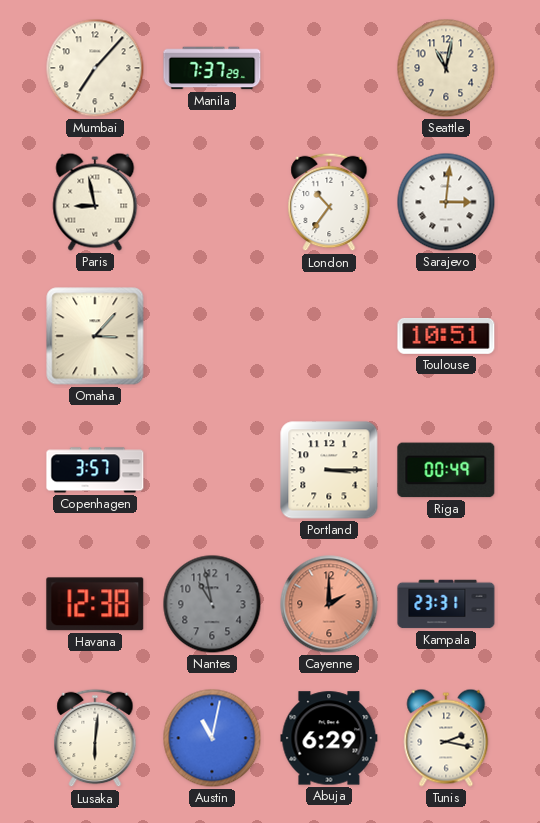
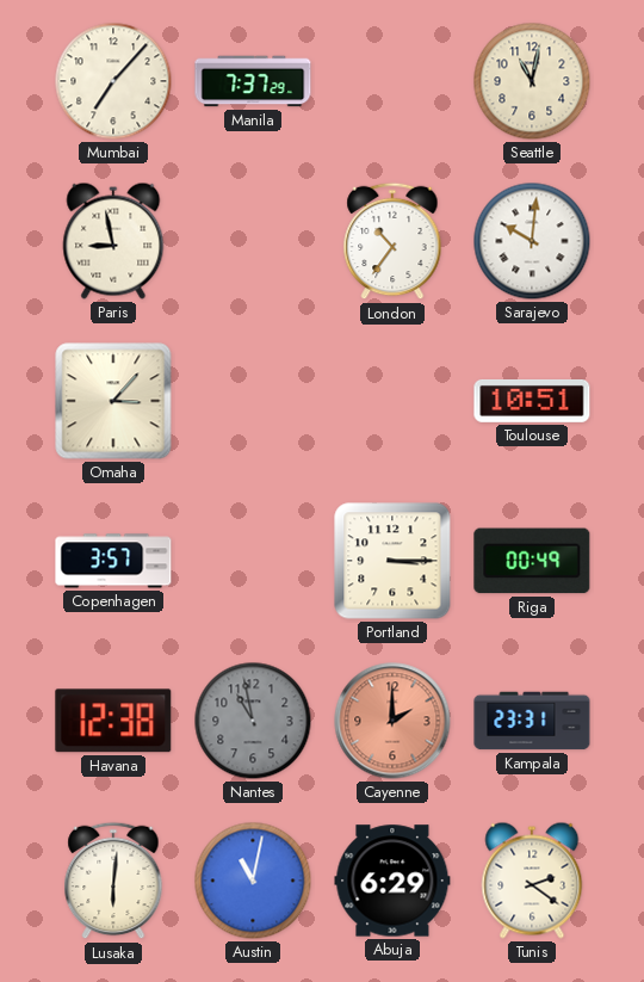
Sarajevo: 3:01 -> 10:01
Tunis: 2:17 -> 2:21
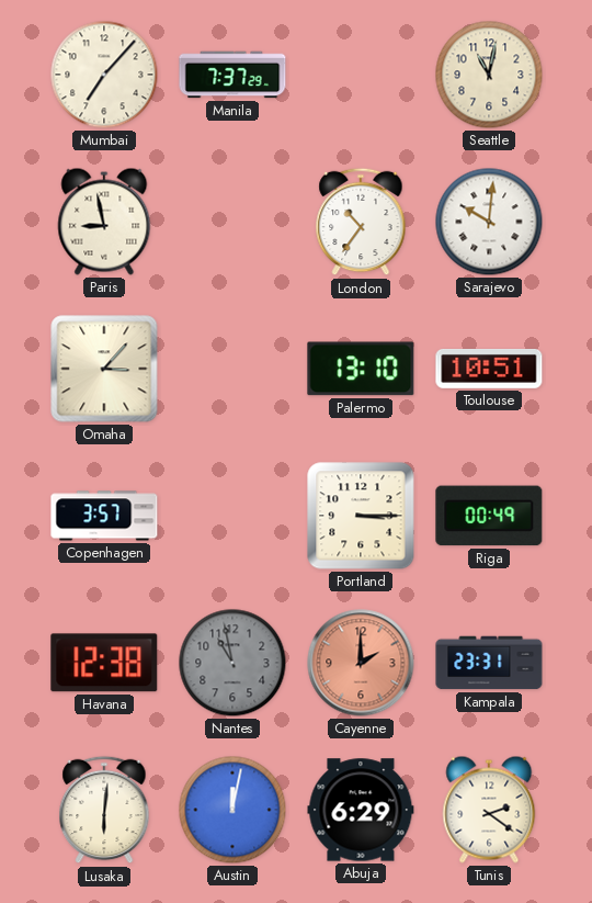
Palermo: none -> 13:10
Austin: 11:02 -> 12:02
